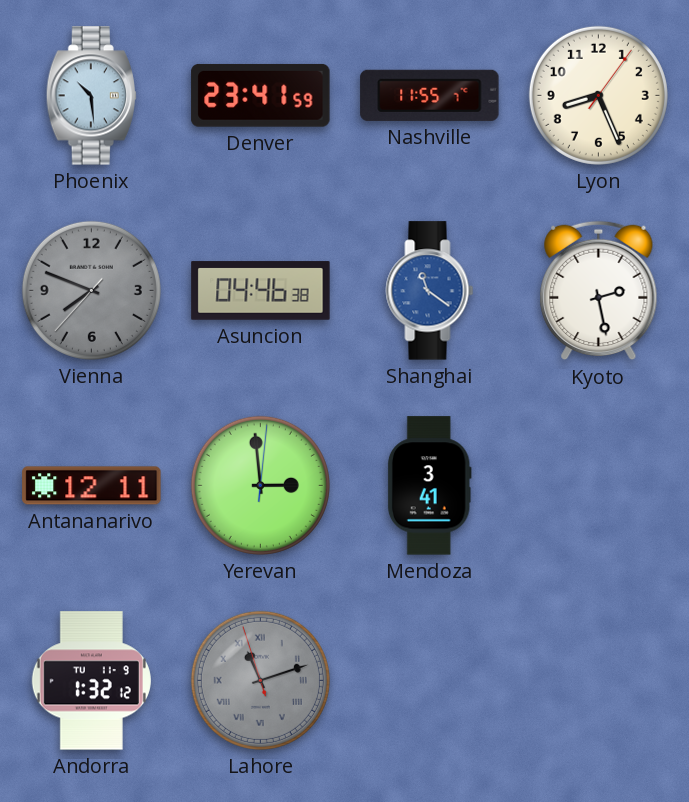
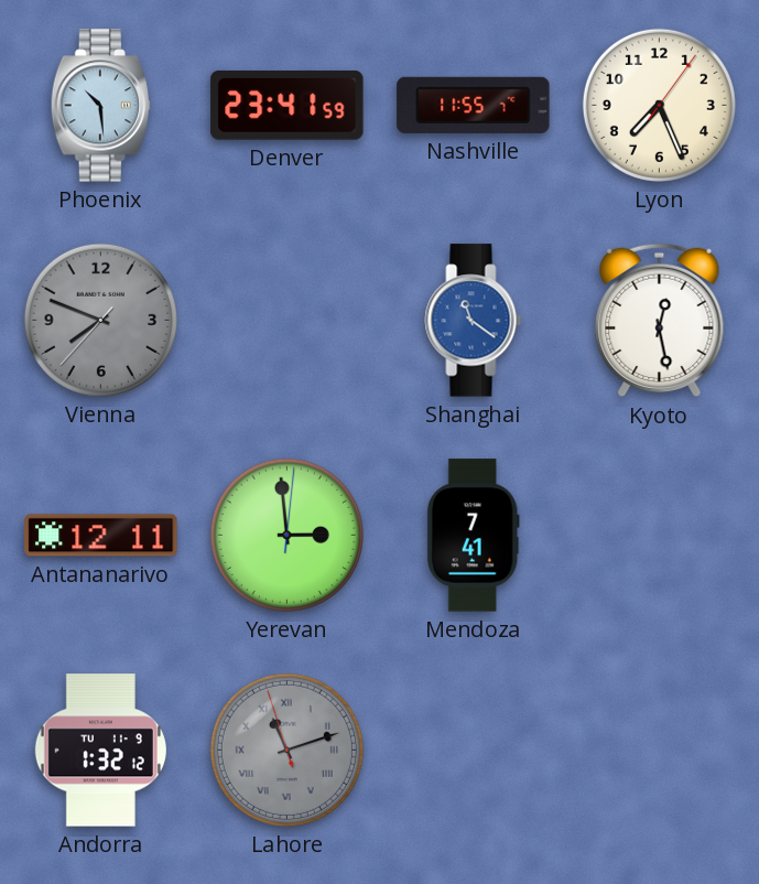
Lyon: 8:26 -> 7:26
Asuncion: 04:46 -> none
Kyoto: 2:28 -> 12:28
Mendoza: 3:41 -> 7:41
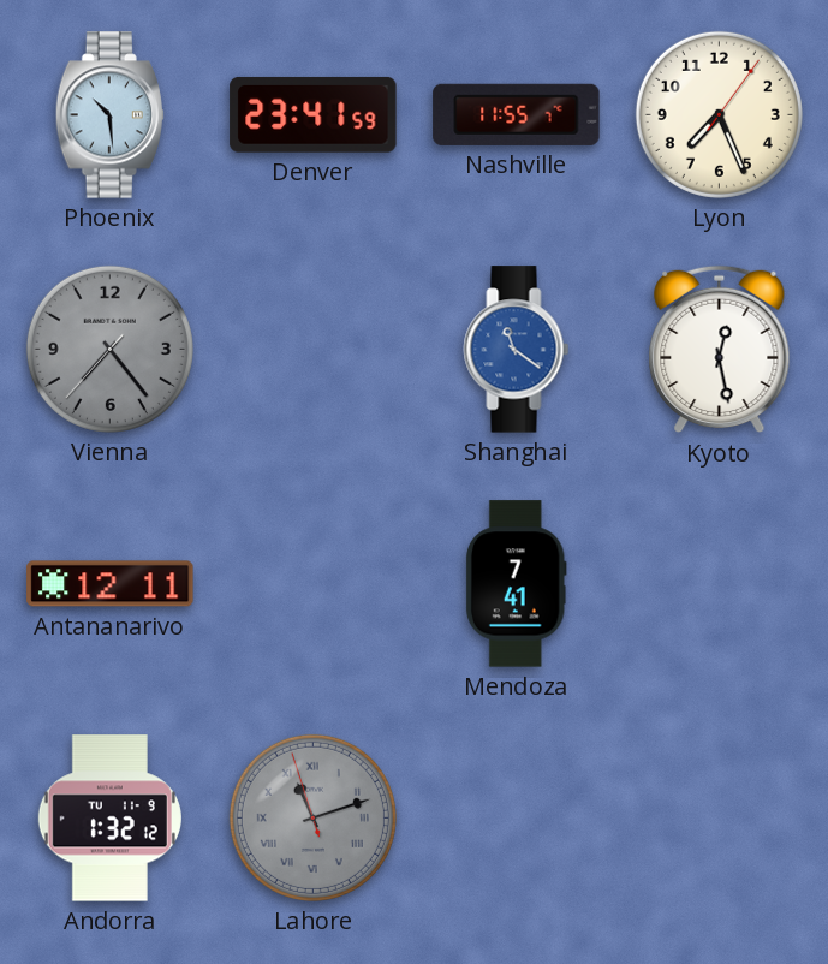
Vienna: 7:48 -> 7:23
Yerevan: 2:59 -> none
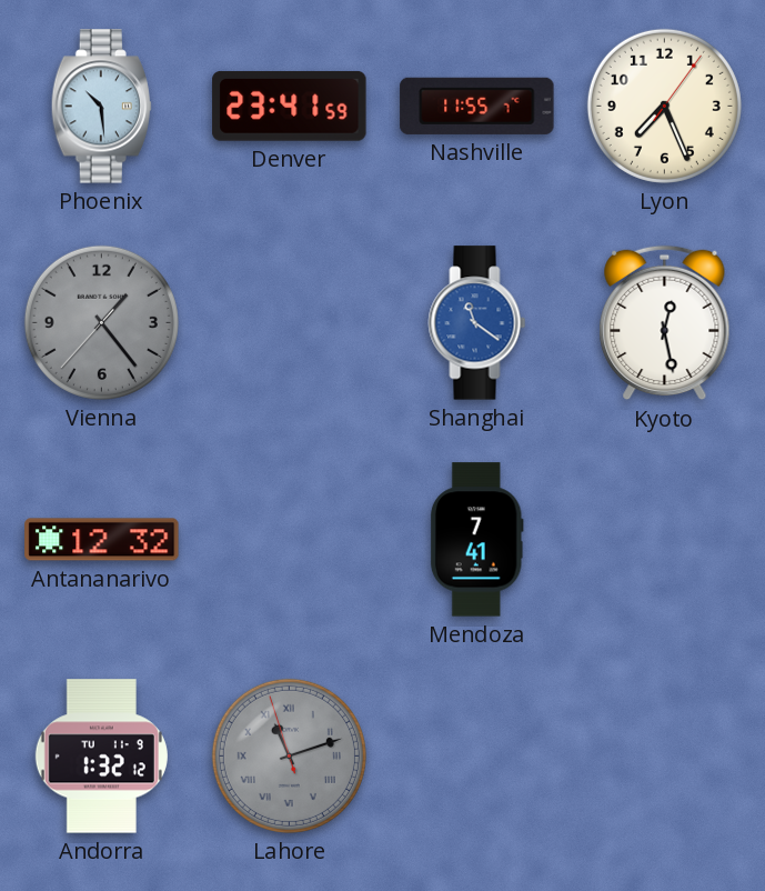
Vienna: 7:23 -> 1:23
Antananarivo: 12:11 -> 12:32
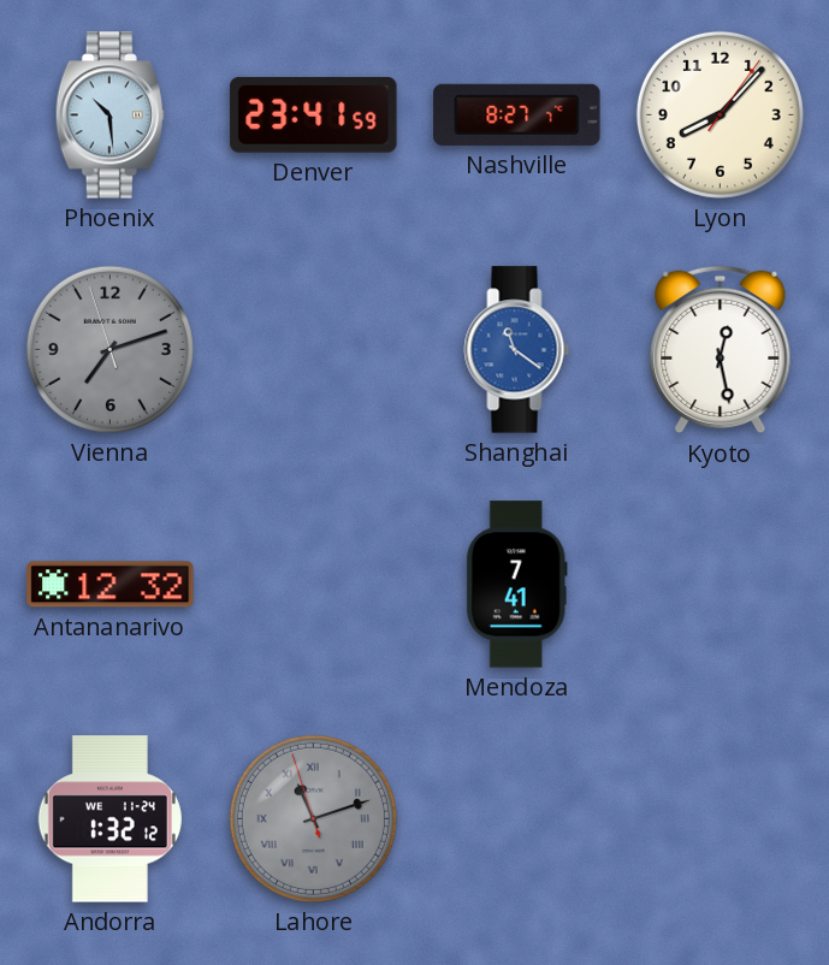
Nashville: 11:55 -> 8:27
Lyon: 7:26 -> 8:07
Vienna: 1:23 -> 7:11
Andorra date: TU 11-9 -> WE 11-24
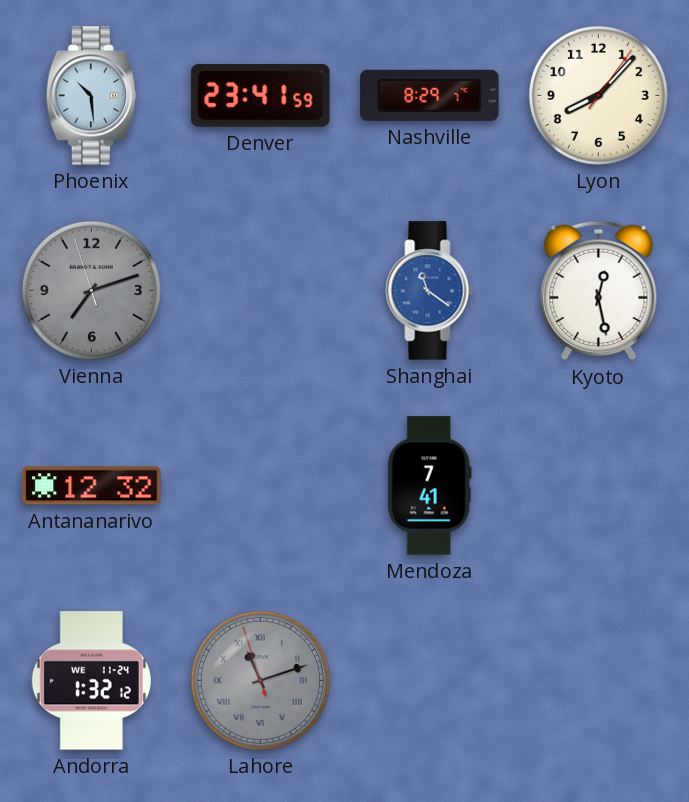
Nashville: 8:27 -> 8:29
